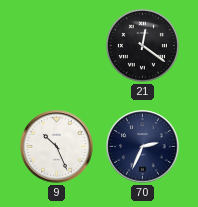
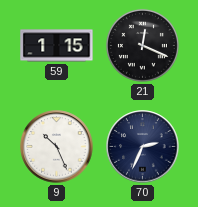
59: none -> 1:15
21: 12:21 -> 12:19
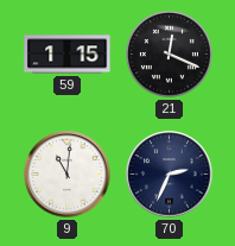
9: 10:26 -> 11:01
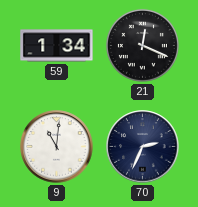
59: 1:15 -> 1:34
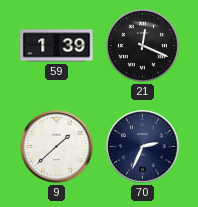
59: 1:34 -> 1:39
9: 11:01 -> 1:38
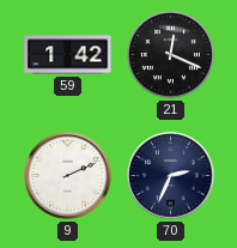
59: 1:39 -> 1:42
9: 1:38 -> 2:11
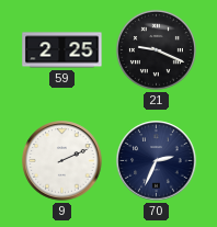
59: 1:42 -> 2:25
21: 12:19 -> 9:19
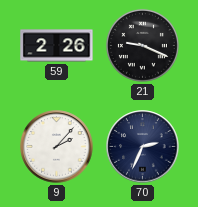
59: 2:25 -> 2:26
9: 2:11 -> 2:07
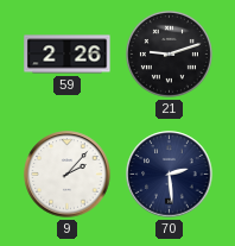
21: 9:19 -> 9:12
70: 2:34 -> 2:29
